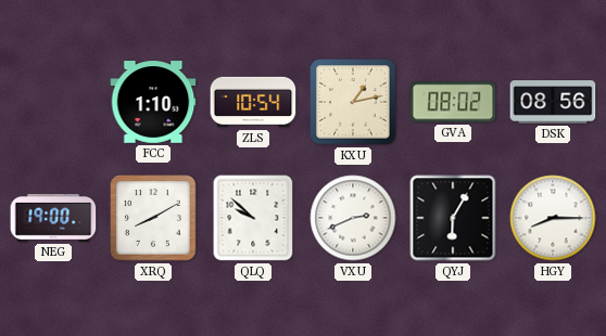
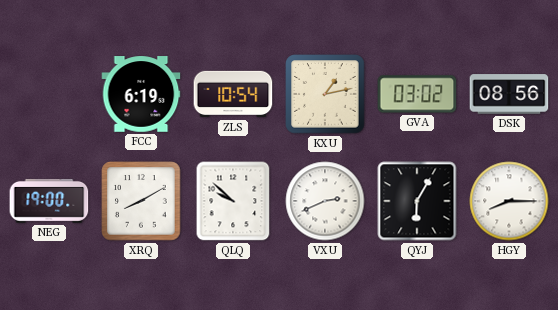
FCC: 1:10 -> 6:19
GVA: 08:02 -> 03:02
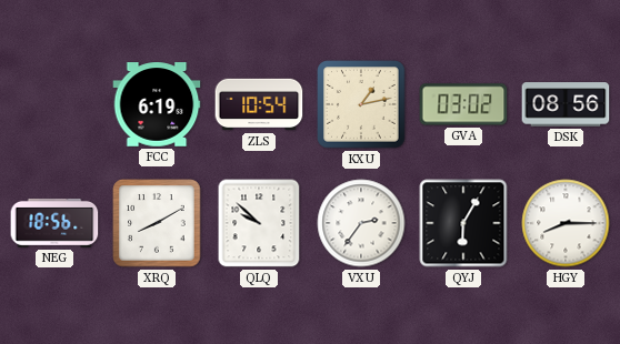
NEG: 19:00 -> 18:56
VXU: 2:41 -> 2:36
